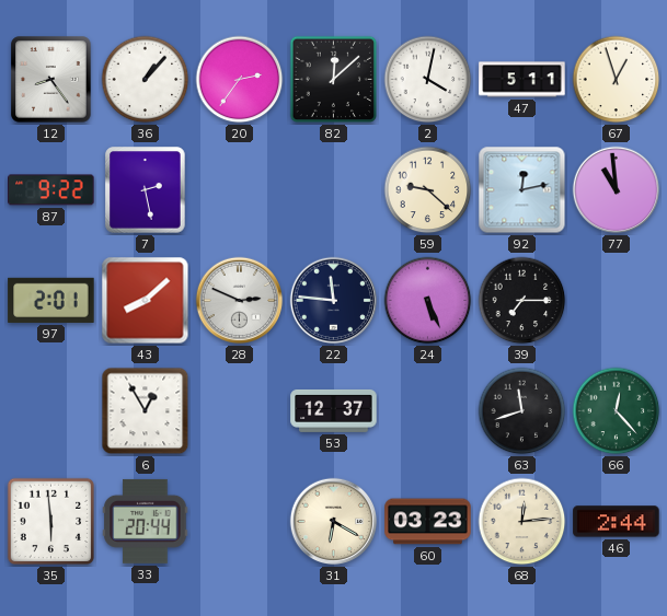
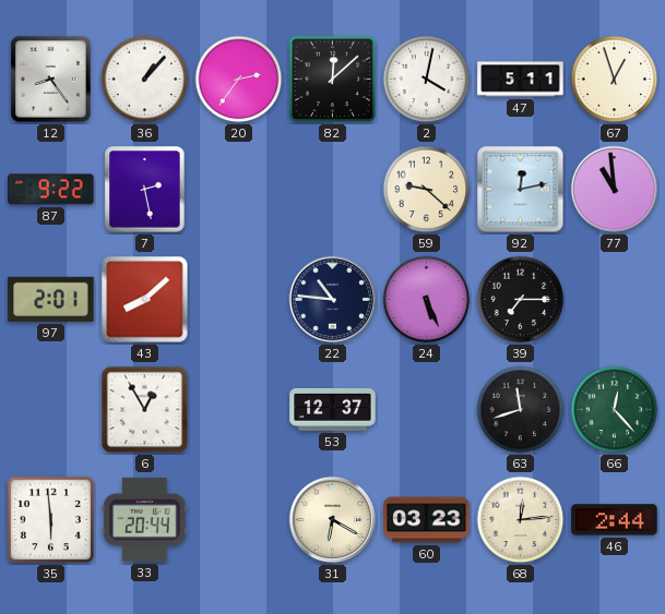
28: 2:49 -> none
22: 11:46 -> 10:46
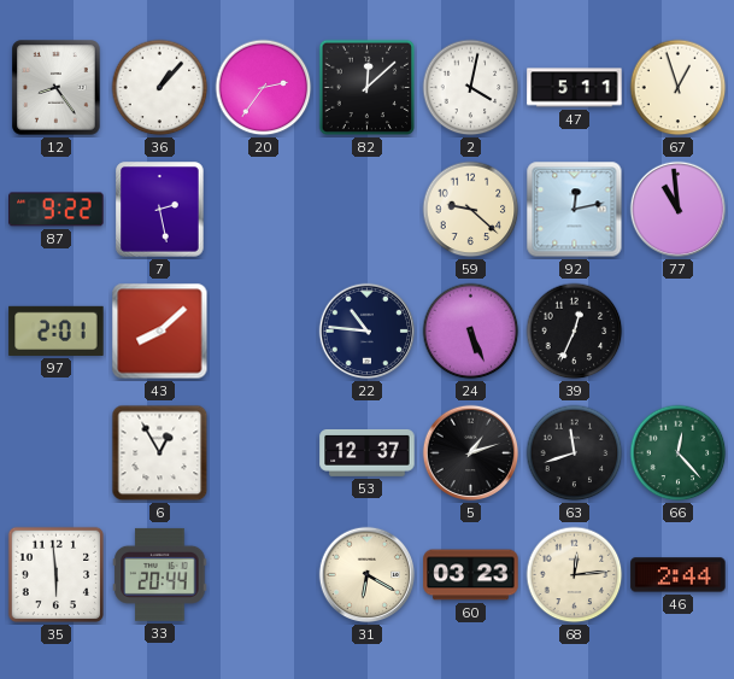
39: 7:15 -> 12:34
5: none -> 1:12
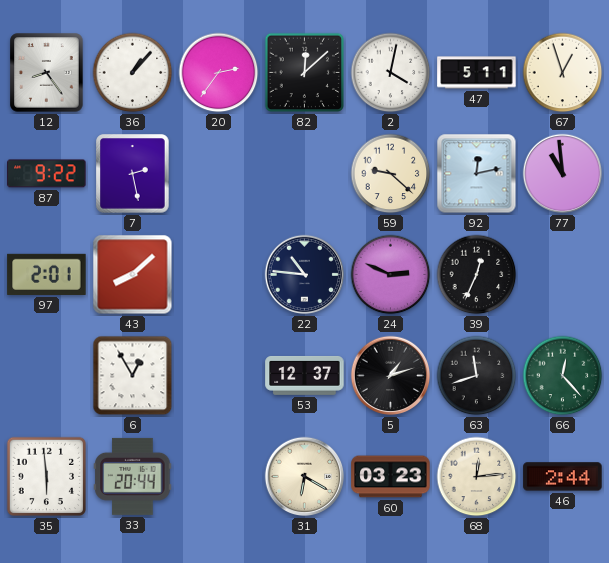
24: 5:26 -> 2:49
